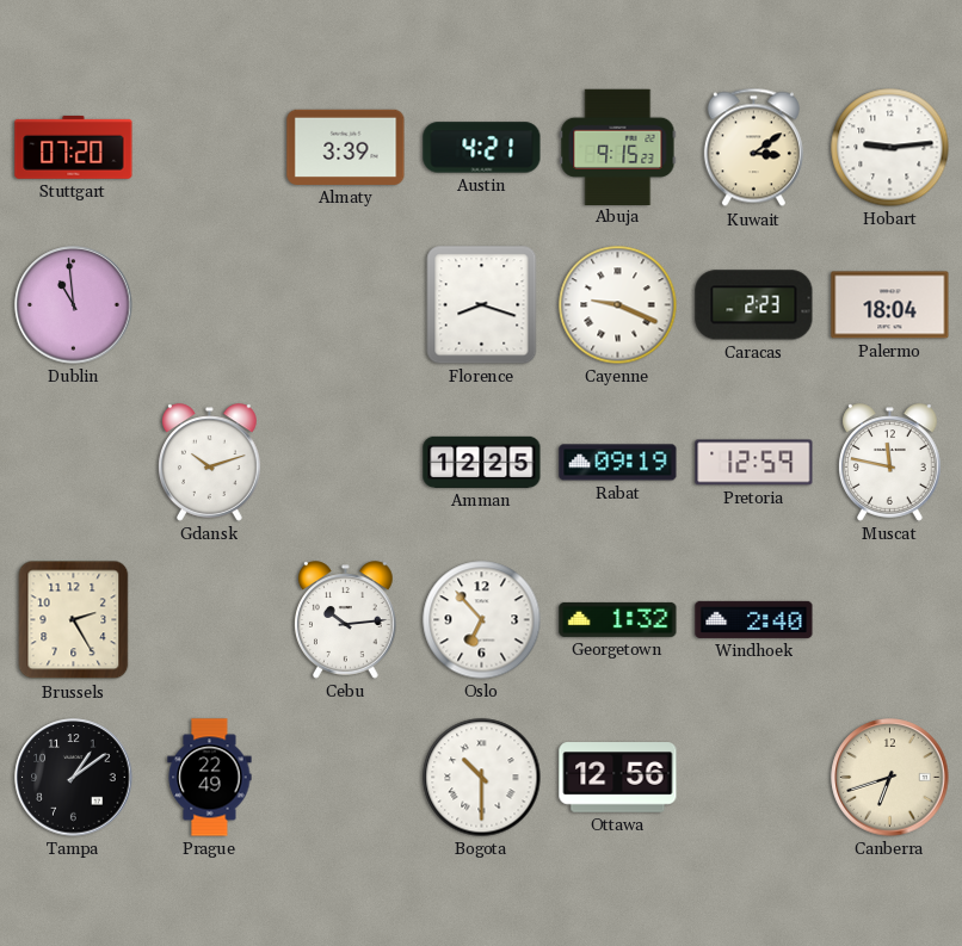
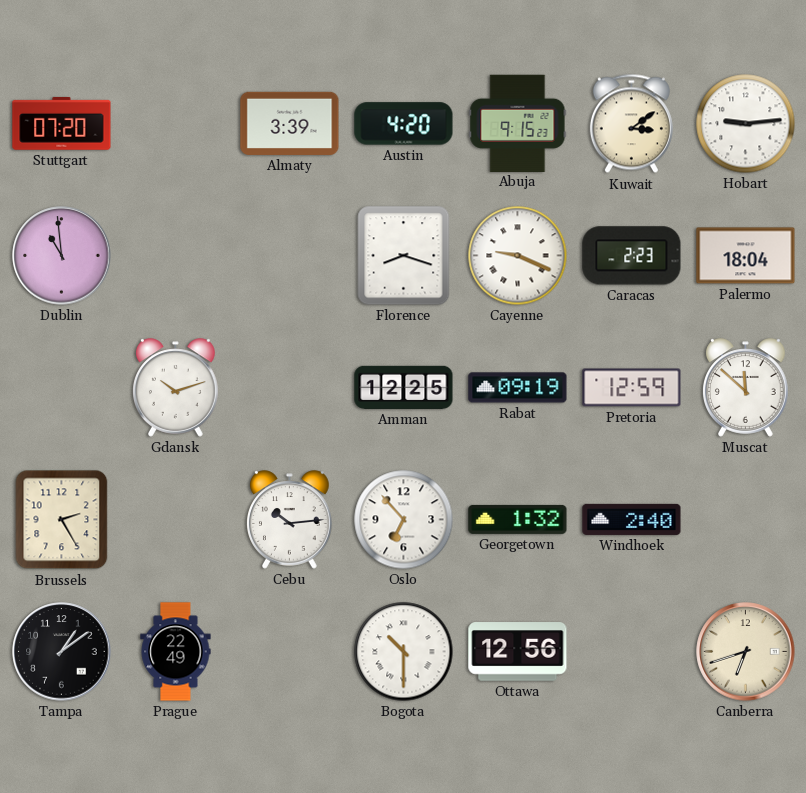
Austin: 4:21 -> 4:20
Muscat: 11:47 -> 11:52
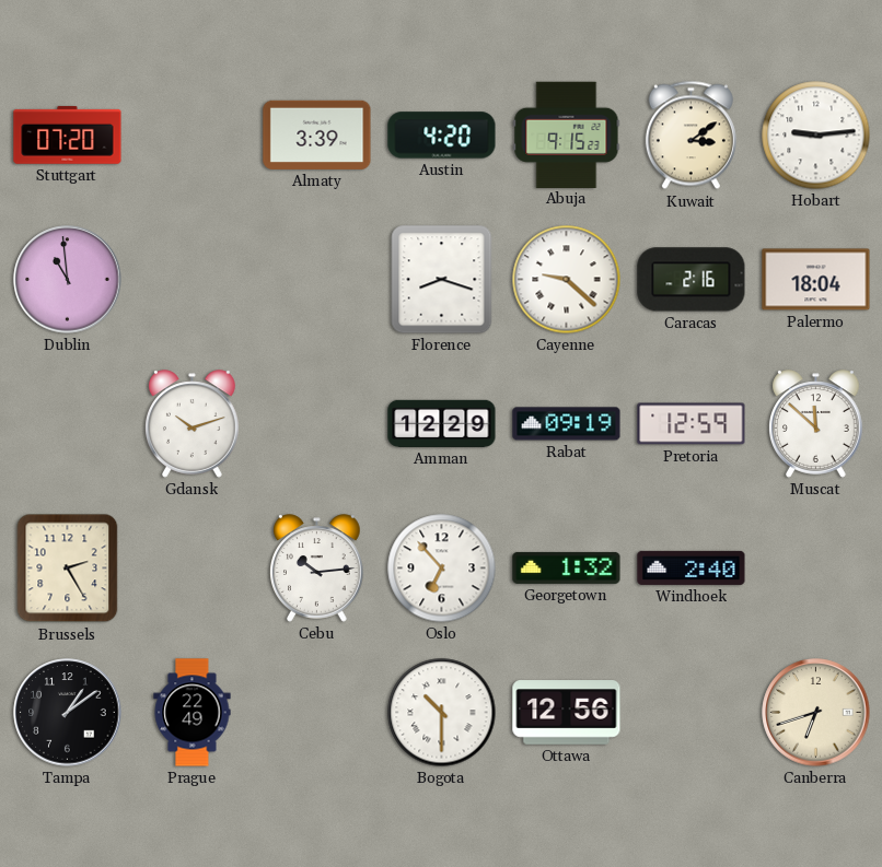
Cayenne: 9:19 -> 9:22
Caracas: 2:23 -> 2:16
Amman: 12:25 -> 12:29
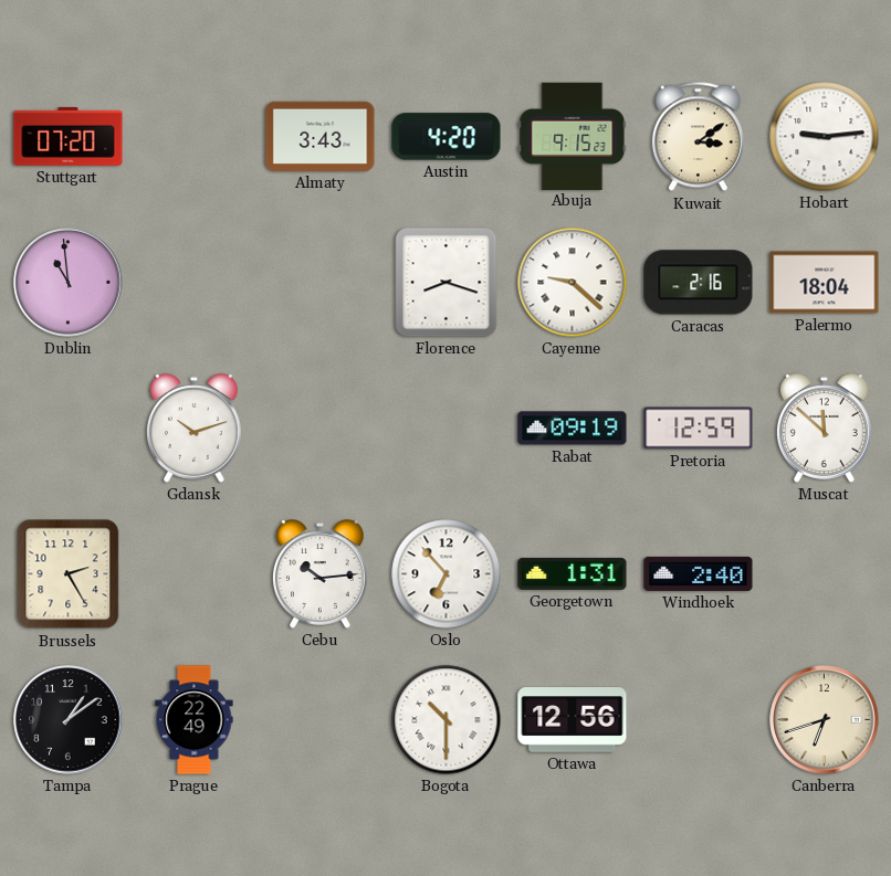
Almaty: 3:39 -> 3:43
Amman: 12:29 -> none
Georgetown: 1:32 -> 1:31
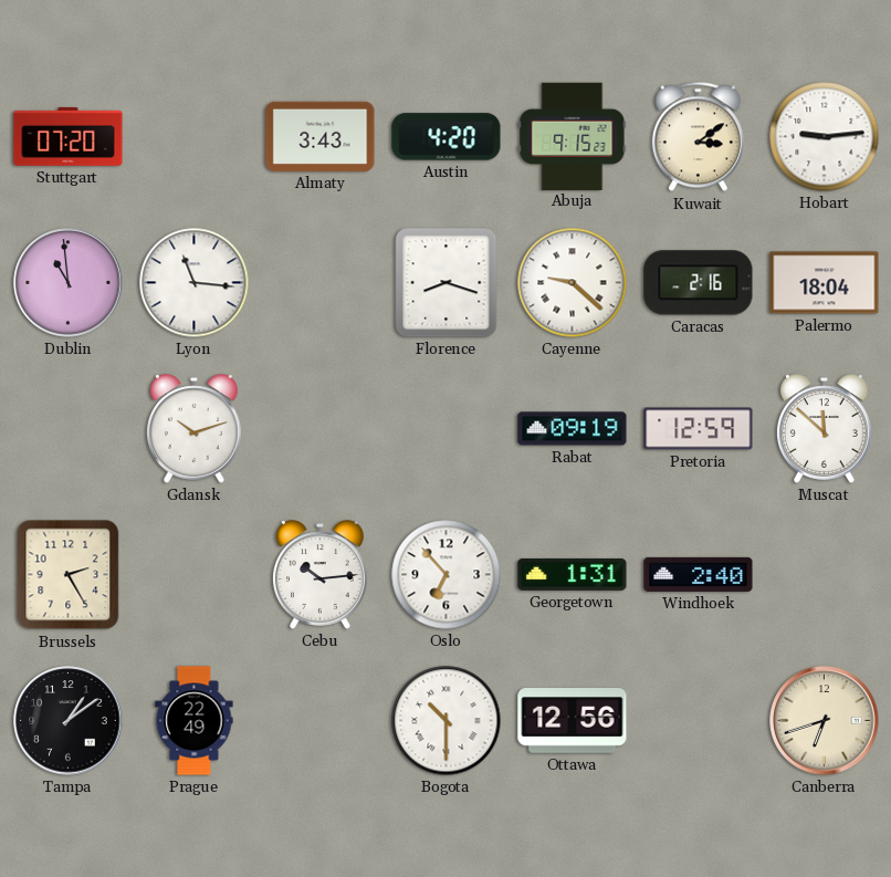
Lyon: none -> 11:16
